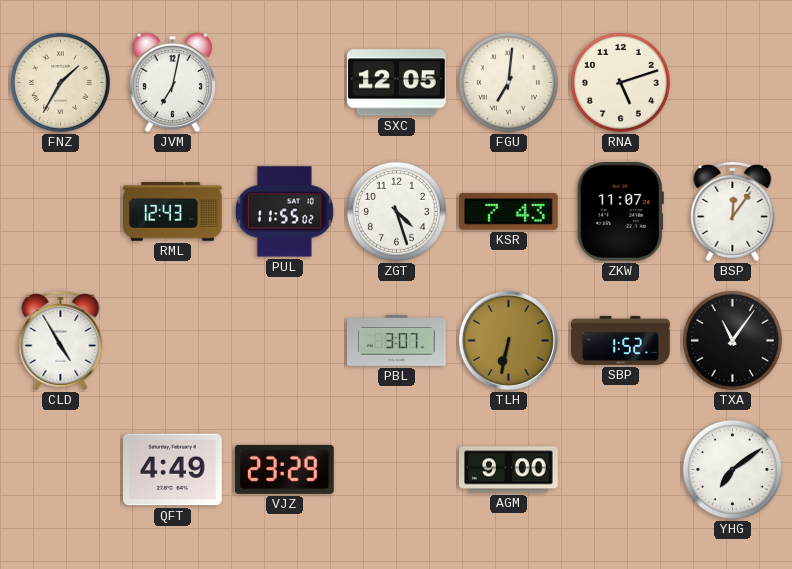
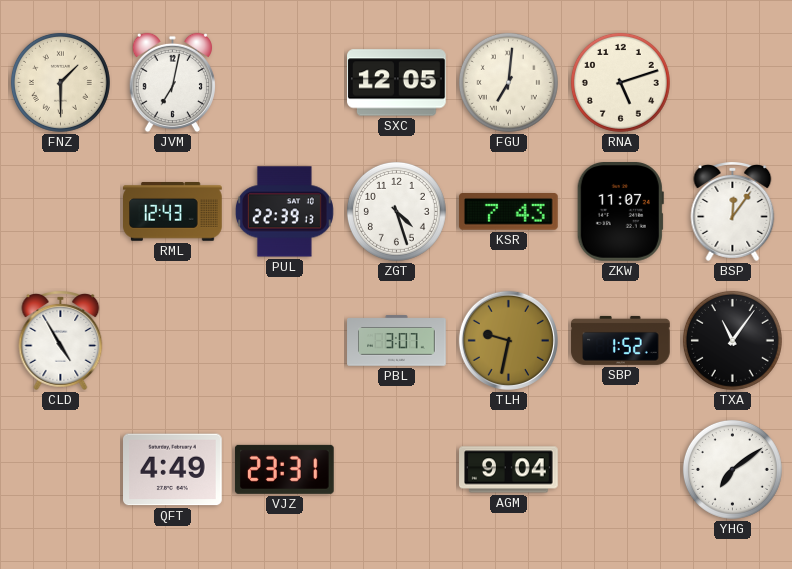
FNZ: 1:35 -> 1:30
PUL: 11:55 -> 22:39
TLH: 6:32 -> 9:32
VJZ: 23:29 -> 23:31
AGM: 9:00 -> 9:04
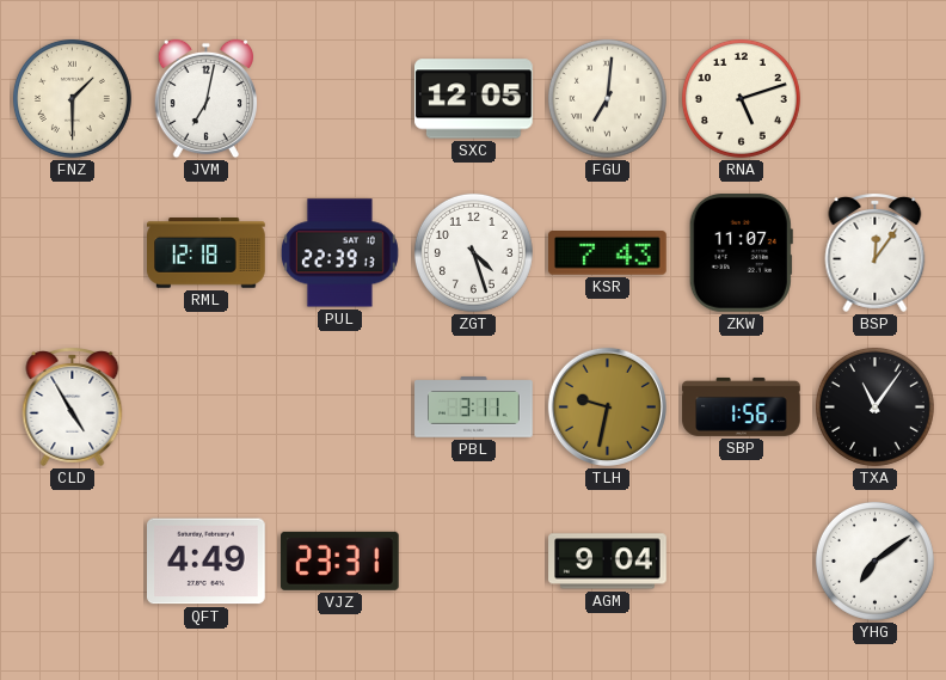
RML: 12:43 -> 12:18
PBL: 3:07 -> 3:11
SBP: 1:52 -> 1:56
